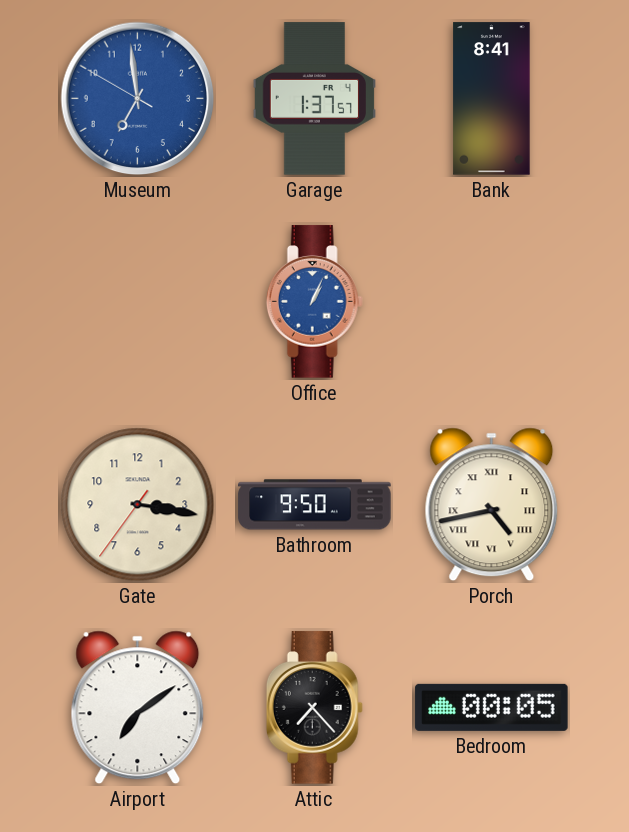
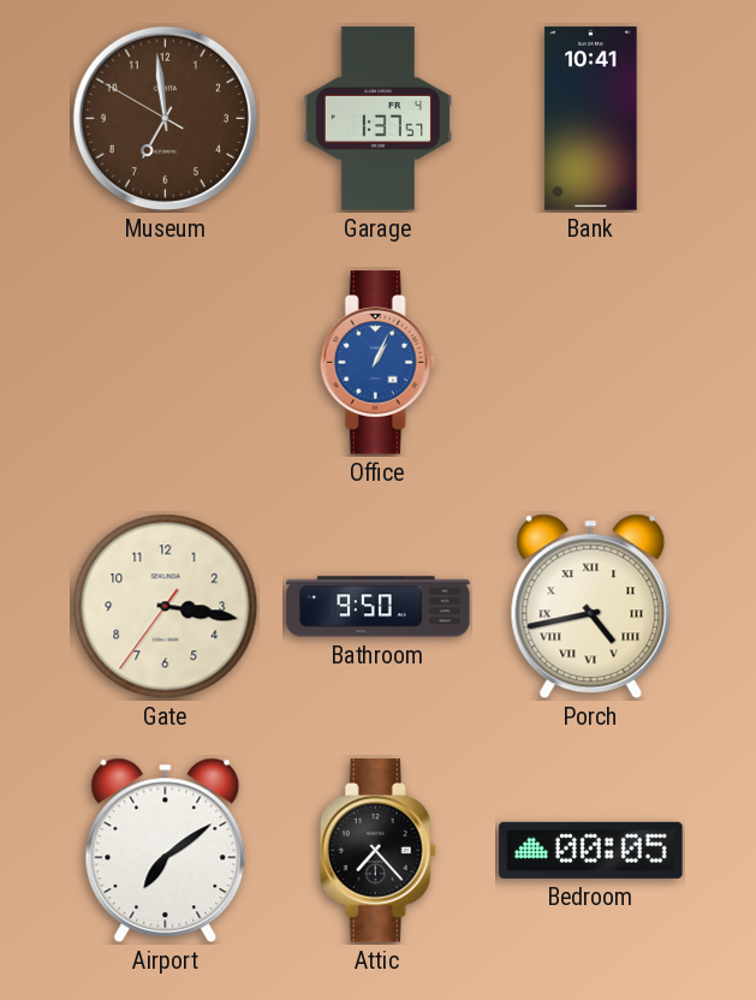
Museum dial: blue -> brown
Bank: 8:41 -> 10:41
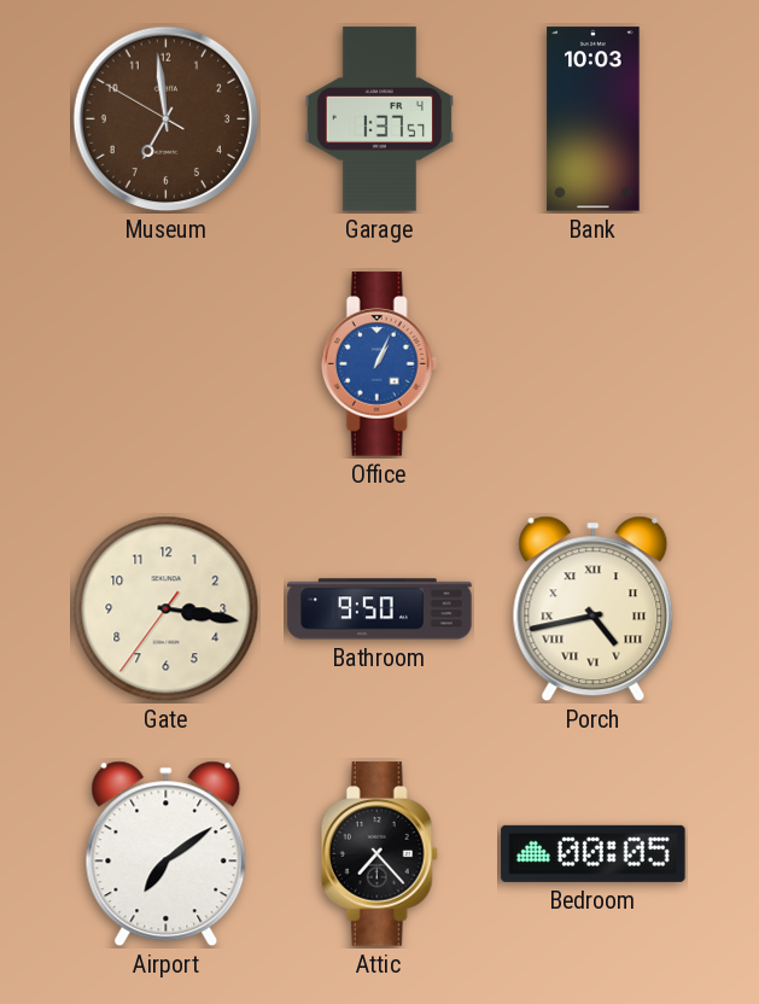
Bank: 10:41 -> 10:03
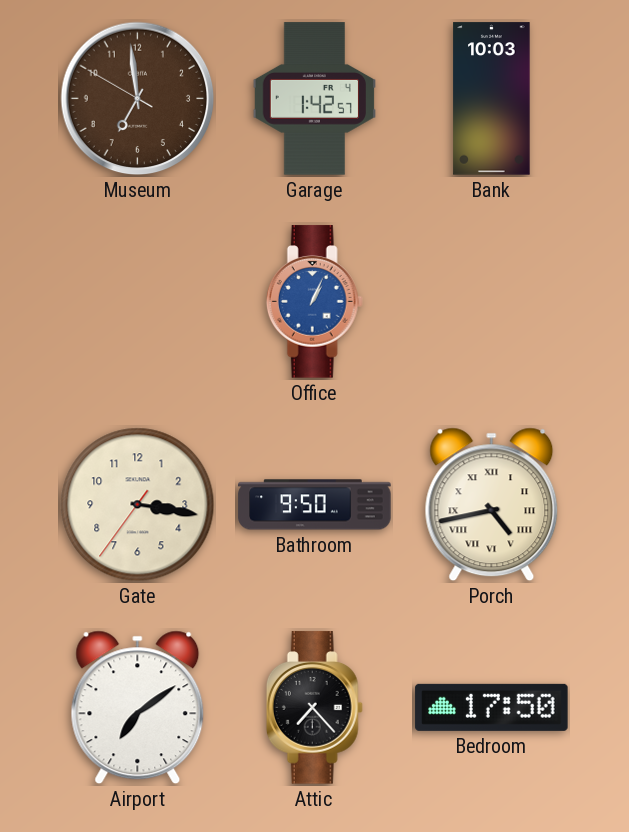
Garage: 1:37 -> 1:42
Bedroom: 00:05 -> 17:50
